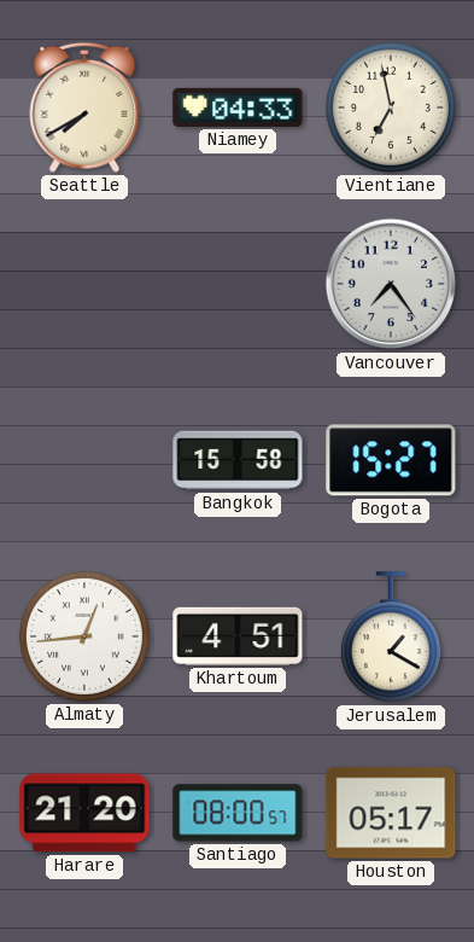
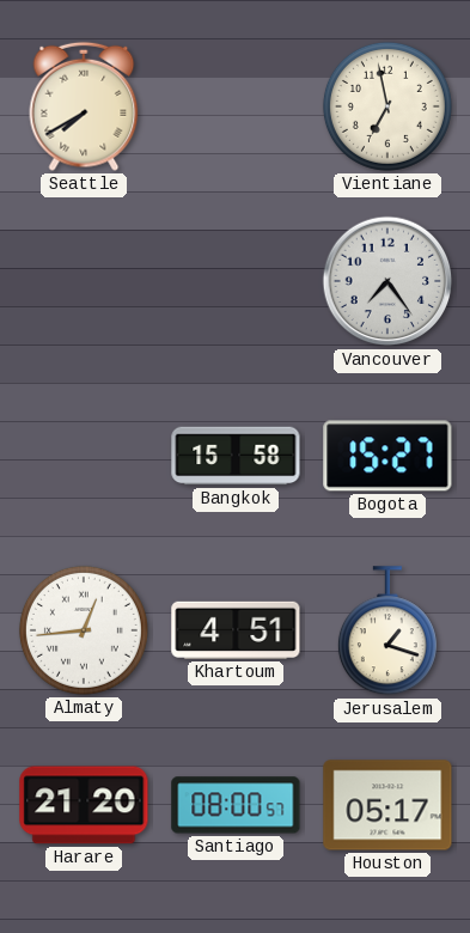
Niamey: 04:33 -> none
Jerusalem: 1:20 -> 1:18
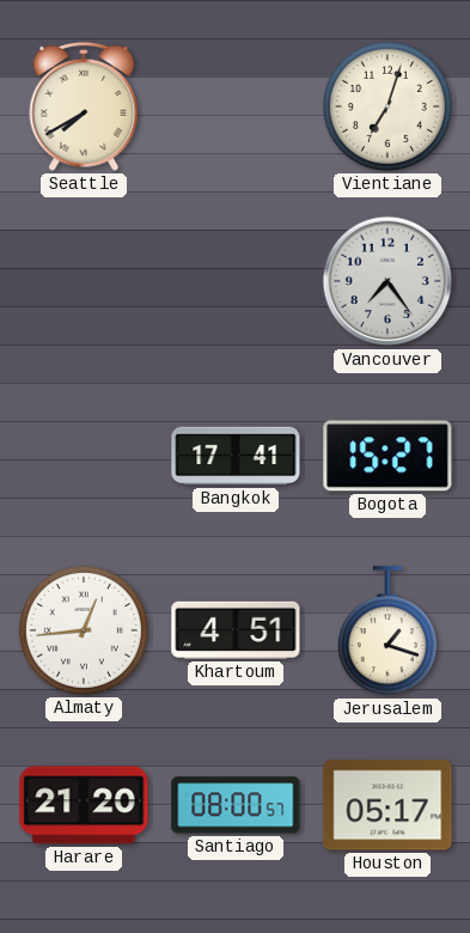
Vientiane: 6:58 -> 7:03
Bangkok: 15:58 -> 17:41
